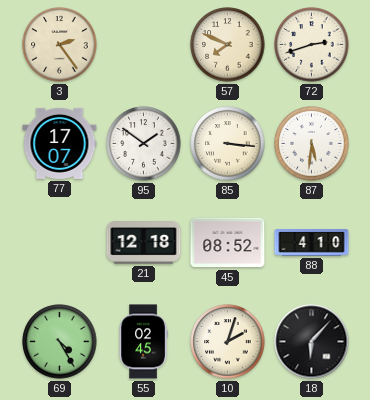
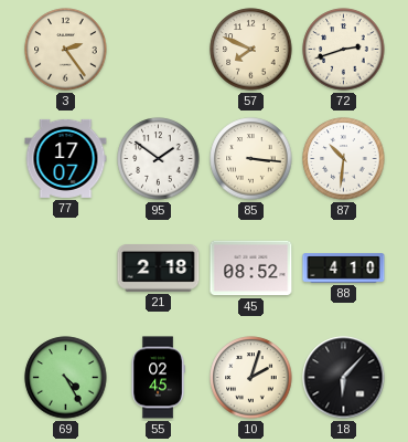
87: 5:31 -> 10:31
21: 12:18 -> 2:18
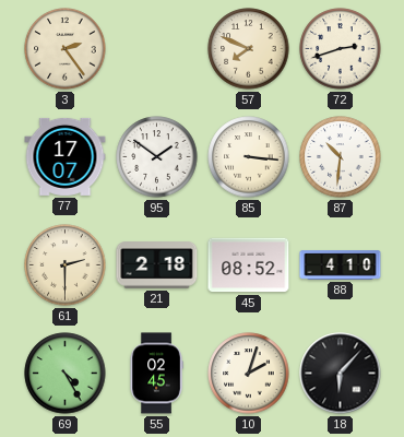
61: none -> 2:30
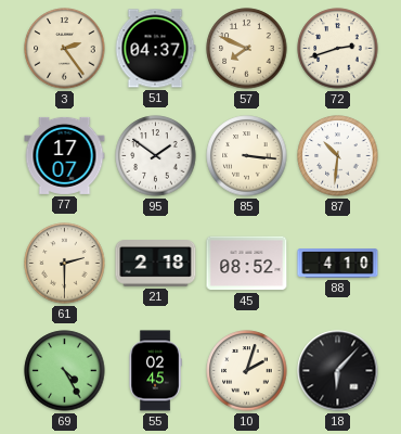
51: none -> 04:37
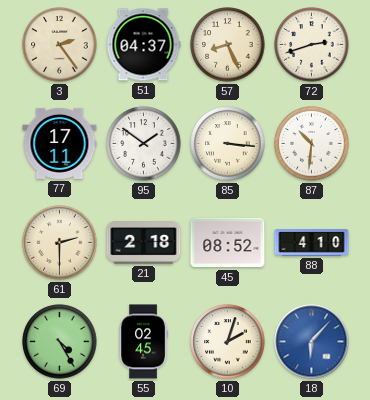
57: 7:49 -> 8:26
77: 17:07 -> 17:11
18 dial: black -> blue
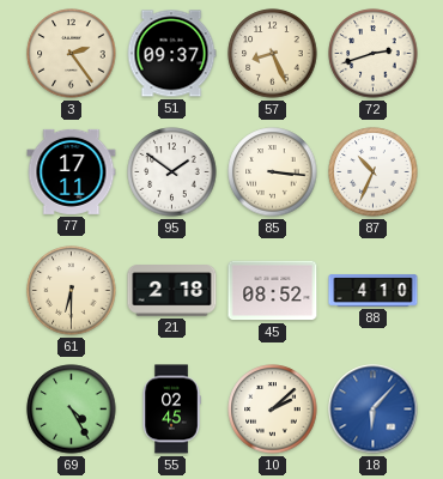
51: 04:37 -> 09:37
87: 10:31 -> 10:34
61: 2:30 -> 6:30
10: 2:03 -> 2:08
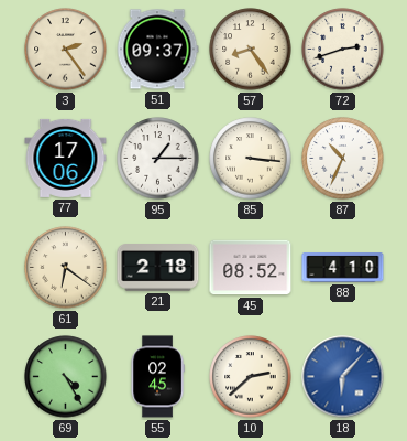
57: 8:26 -> 8:24
77: 17:11 -> 17:06
95: 1:51 -> 1:15
61: 6:30 -> 6:21
10: 2:08 -> 2:38
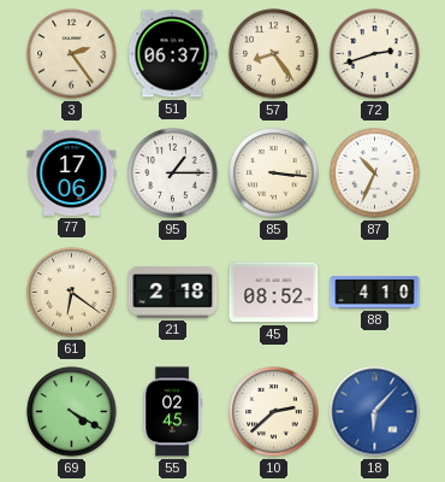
51: 09:37 -> 06:37
69: 4:25 -> 4:20
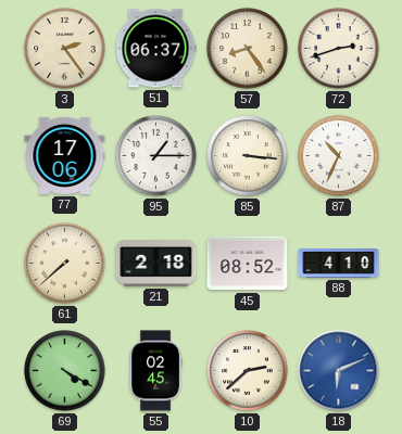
61: 6:21 -> 7:38
18: 6:07 -> 6:11
